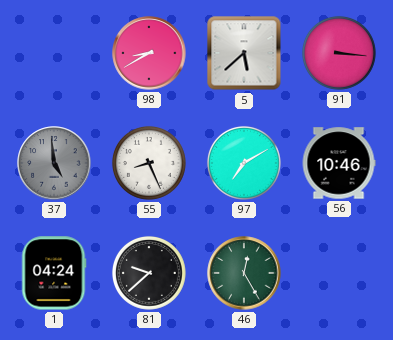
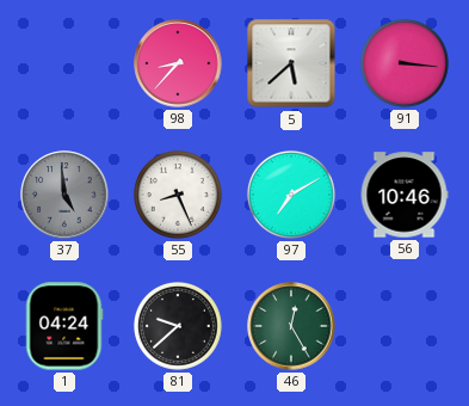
98: 8:40 -> 8:37
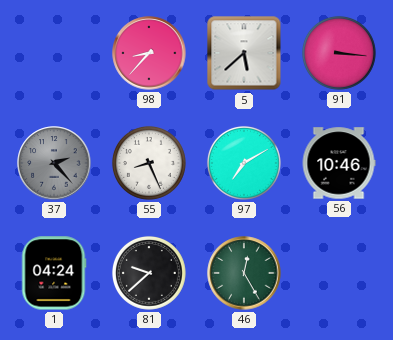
37: 4:59 -> 2:23
